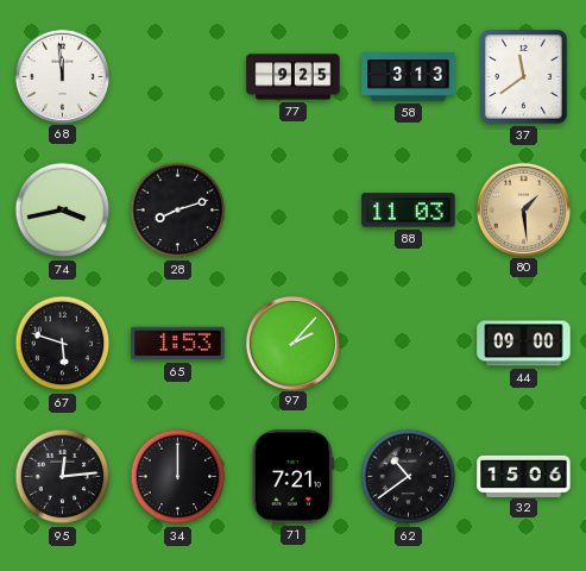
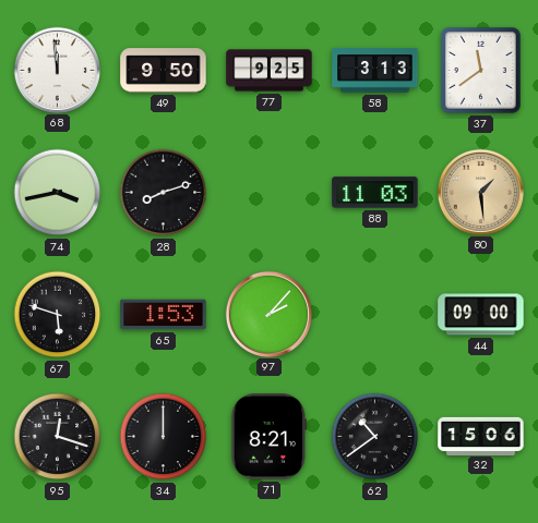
49: none -> 9:50
95: 12:14 -> 12:18
71: 7:21 -> 8:21
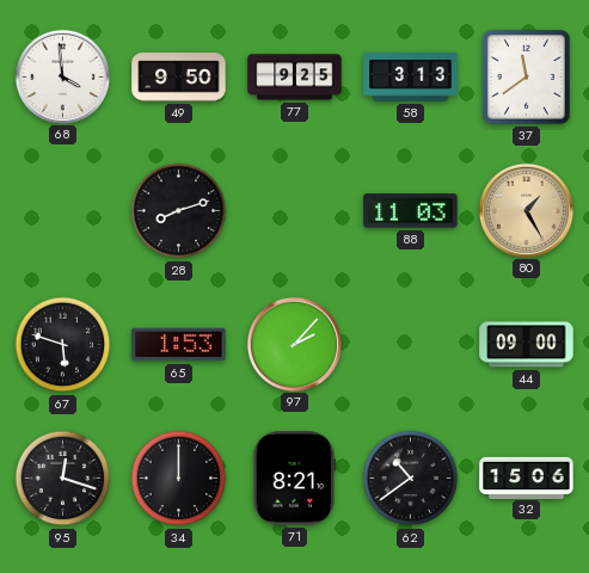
68: 11:59 -> 3:59
74: 3:43 -> none
80: 1:29 -> 1:25
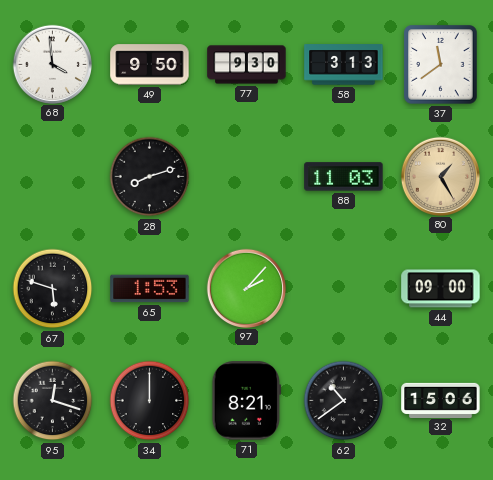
77: 9:25 -> 9:30
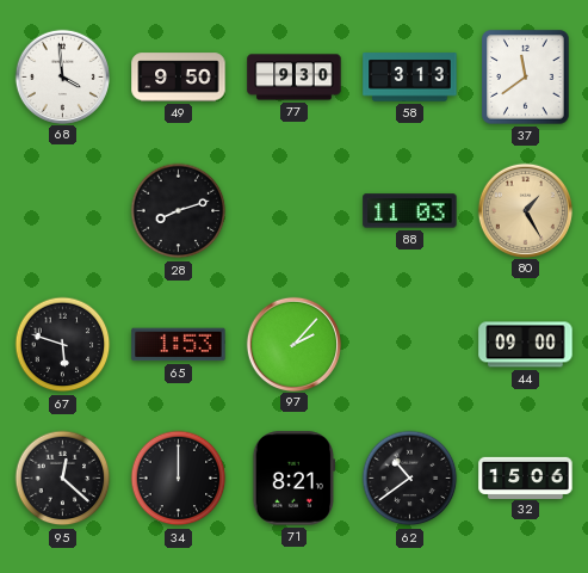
95: 12:18 -> 12:22
